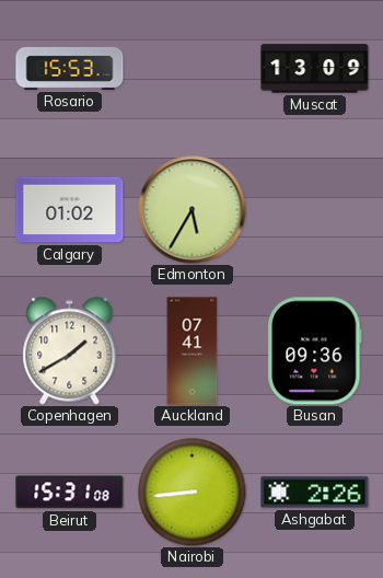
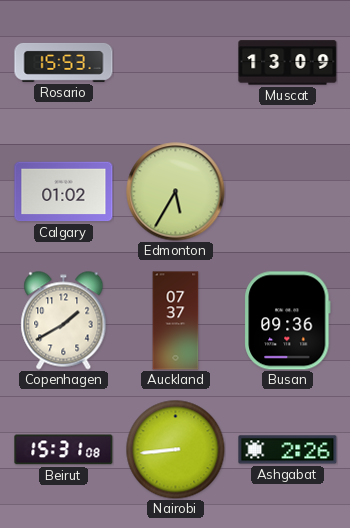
Auckland: 07:41 -> 07:37
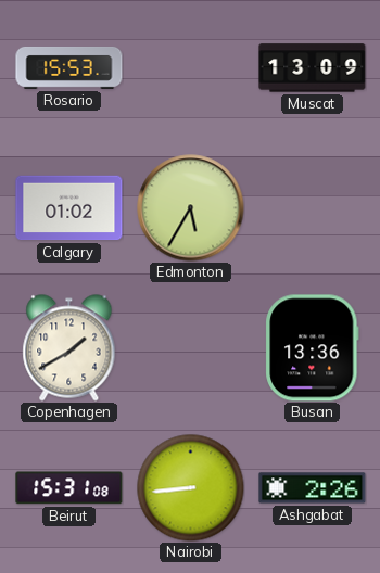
Auckland: 07:37 -> none
Busan: 09:36 -> 13:36
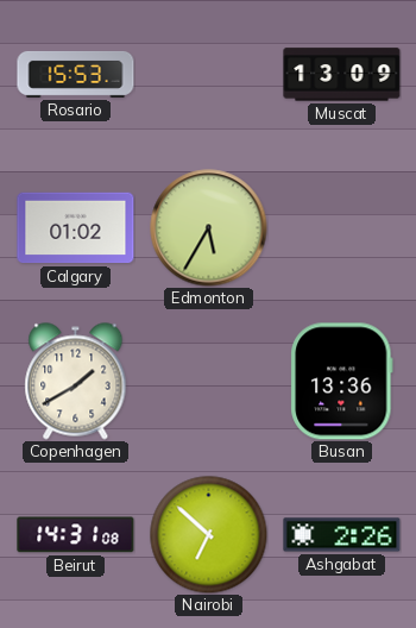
Beirut: 15:31 -> 14:31
Nairobi: 8:44 -> 6:52
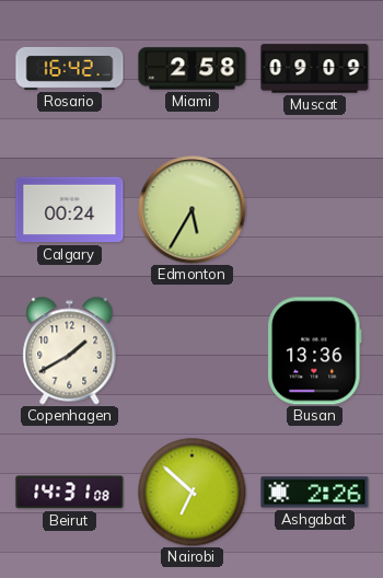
Rosario: 15:53 -> 16:42
Miami: none -> 2:58
Muscat: 13:09 -> 09:09
Calgary: 01:02 -> 00:24
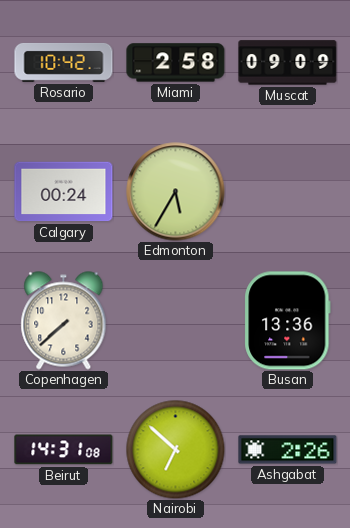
Rosario: 16:42 -> 10:42
Copenhagen: 1:40 -> 7:38
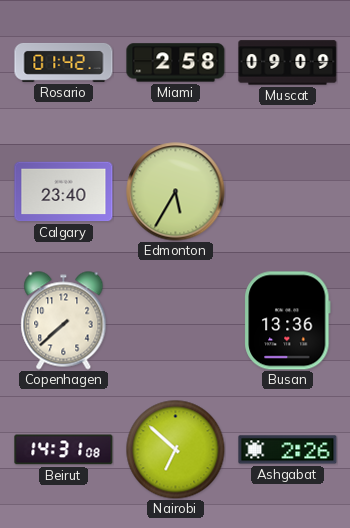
Rosario: 10:42 -> 01:42
Calgary: 00:24 -> 23:40
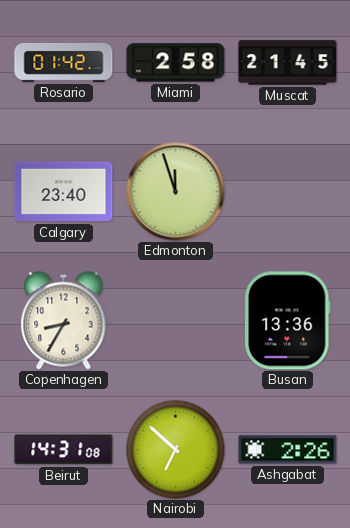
Muscat: 09:09 -> 21:45
Edmonton: 5:35 -> 11:57
Copenhagen: 7:38 -> 8:35
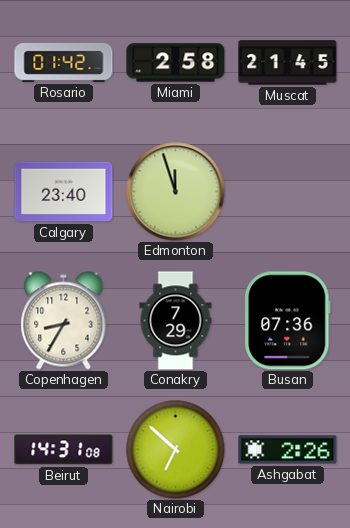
Conakry: none -> 7:29
Busan: 13:36 -> 07:36
